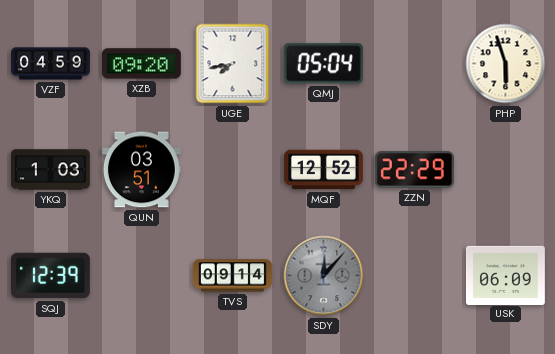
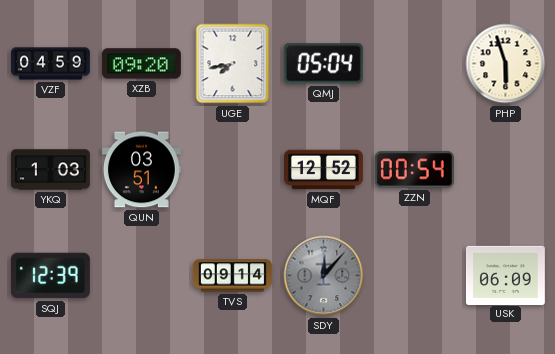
ZZN: 22:29 -> 00:54
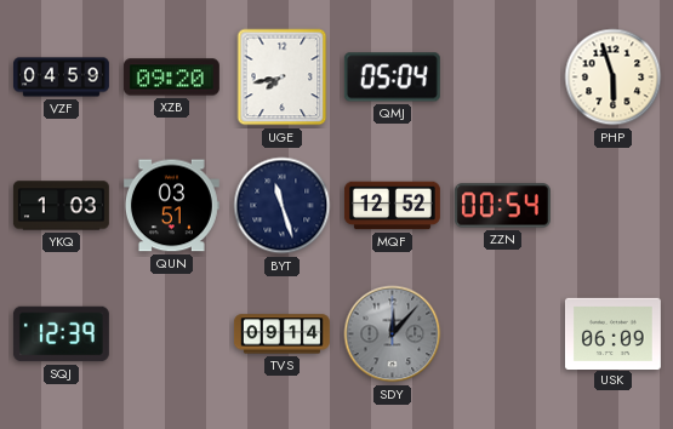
BYT: none -> 11:27
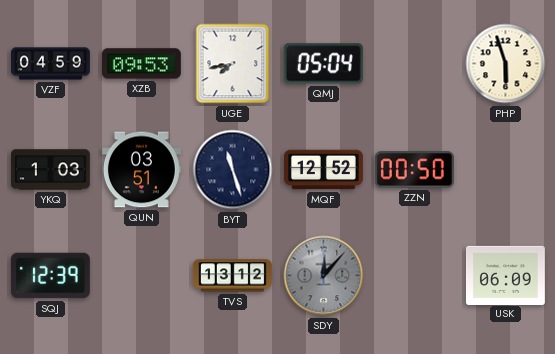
XZB: 09:20 -> 09:53
ZZN: 00:54 -> 00:50
TVS: 09:14 -> 13:12
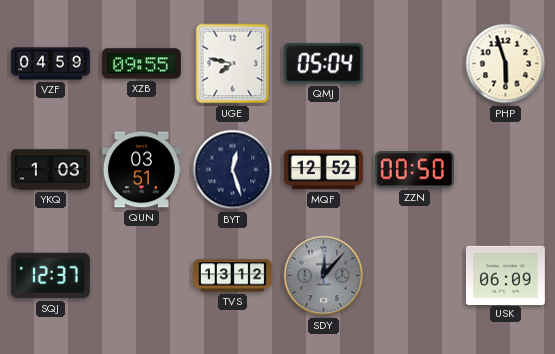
XZB: 09:53 -> 09:55
UGE: 7:43 -> 7:47
BYT: 11:27 -> 12:27
SQJ: 12:39 -> 12:37
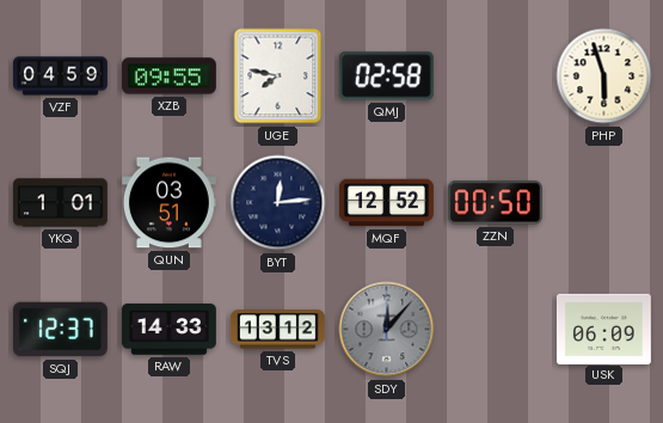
QMJ: 05:04 -> 02:58
YKQ: 1:03 -> 1:01
BYT: 12:27 -> 12:14
RAW: none -> 14:33
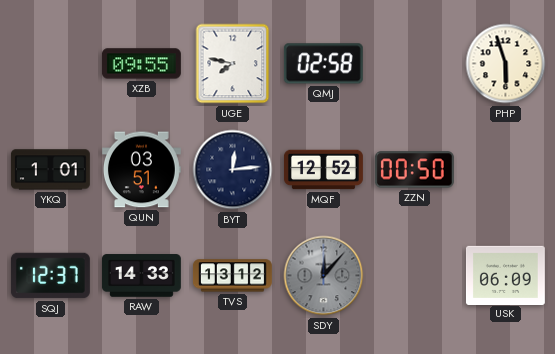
VZF: 04:59 -> none
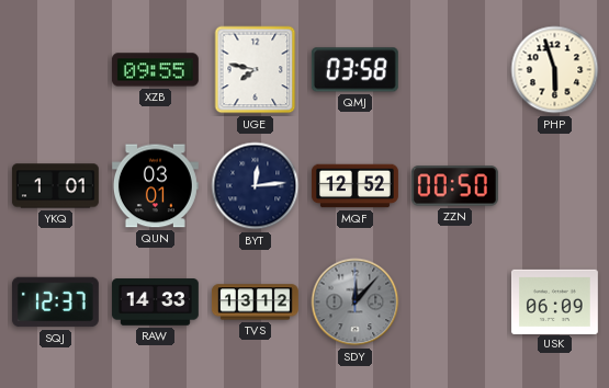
QMJ: 02:58 -> 03:58
QUN: 03:51 -> 03:01
